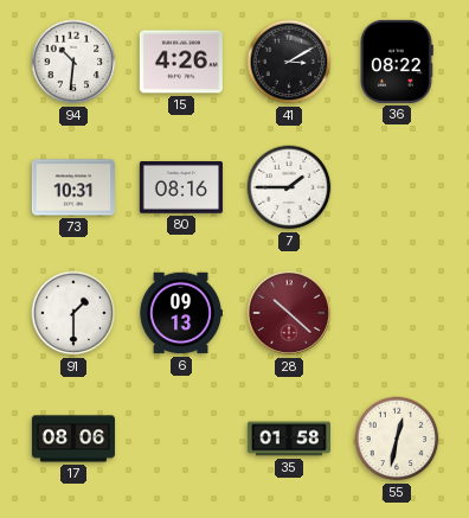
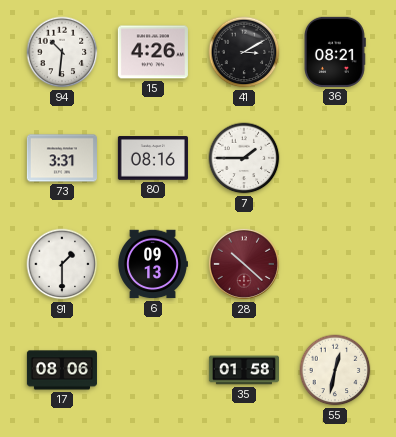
36: 08:22 -> 08:21
73: 10:31 -> 3:31
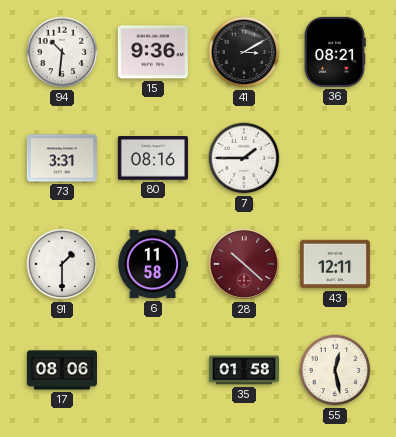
15: 4:26 -> 9:36
6: 09:13 -> 11:58
43: none -> 12:11
55: 12:32 -> 12:28
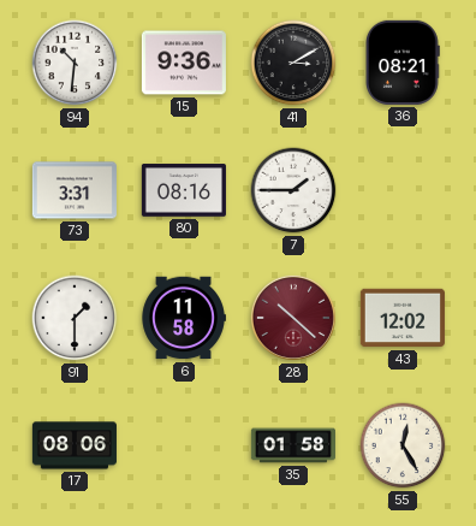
43: 12:11 -> 12:02
55: 12:28 -> 12:25
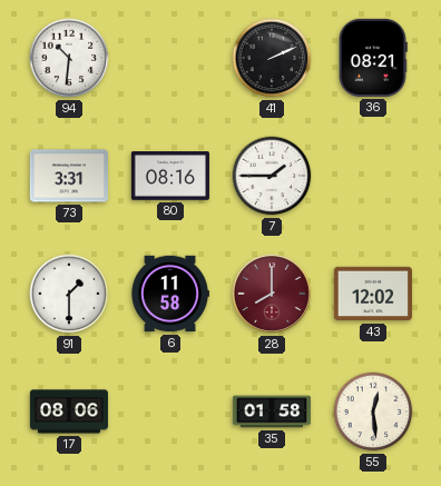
15: 9:36 -> none
41: 3:10 -> 2:11
28: 10:22 -> 8:00
55: 12:25 -> 12:29
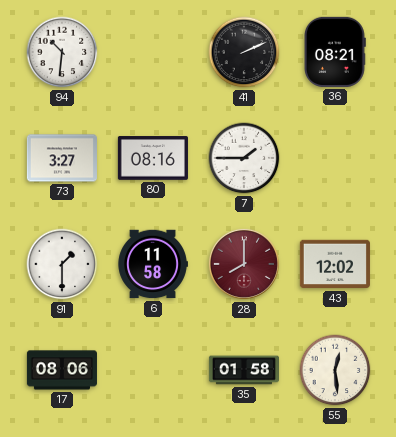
73: 3:31 -> 3:27
